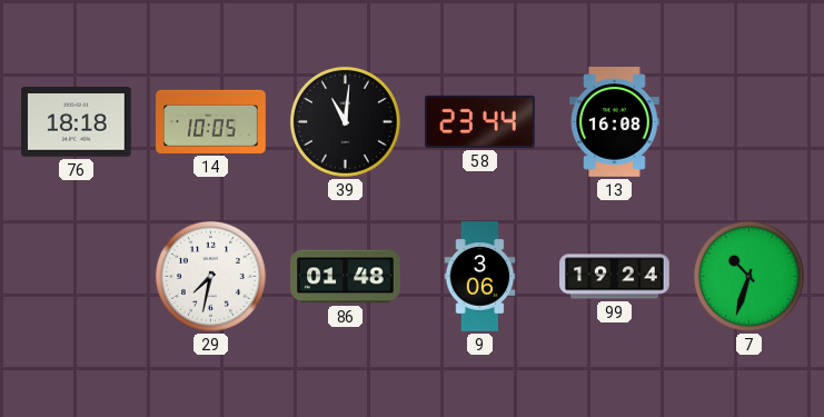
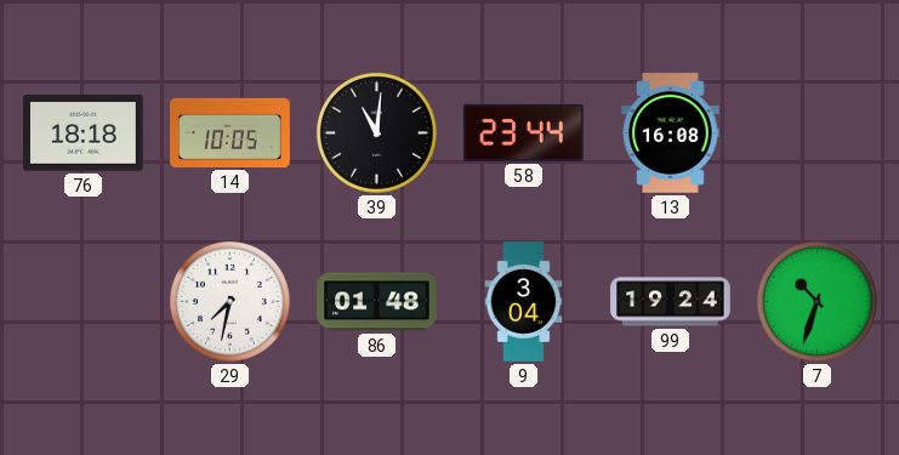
9: 3:06 -> 3:04
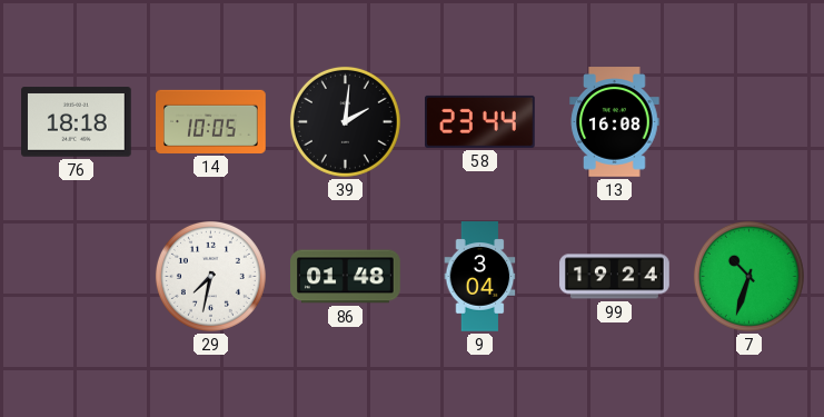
39: 11:01 -> 2:01
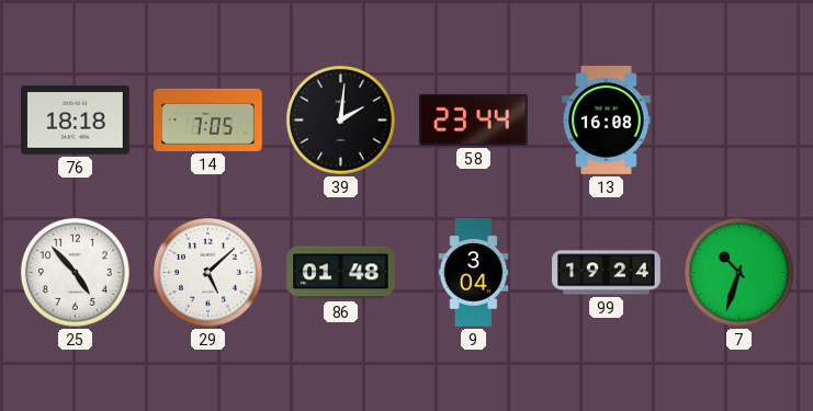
14: 10:05 -> 7:05
25: none -> 4:53
29: 7:32 -> 5:08
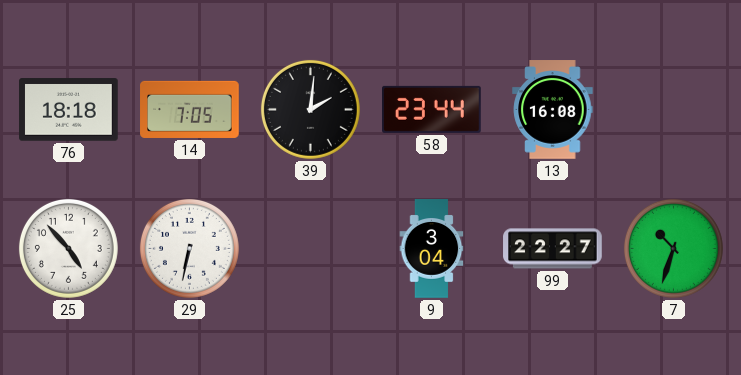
29: 5:08 -> 6:32
86: 01:48 -> none
99: 19:24 -> 22:27
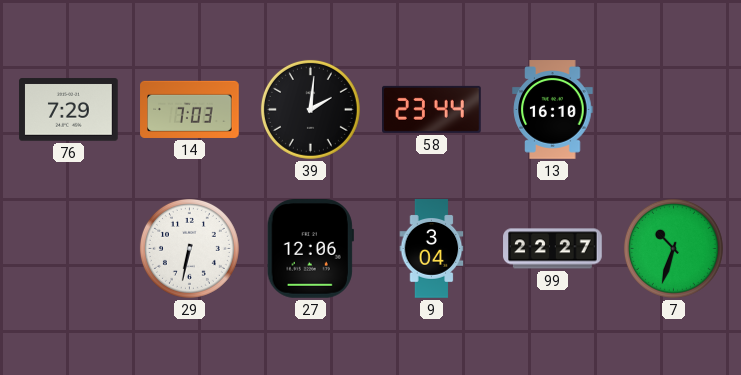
76: 18:18 -> 7:29
14: 7:05 -> 7:03
13: 16:08 -> 16:10
25: 4:53 -> none
27: none -> 12:06
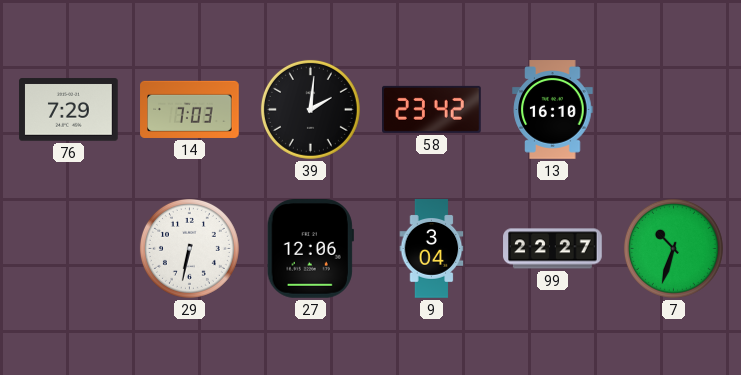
58: 23:44 -> 23:42
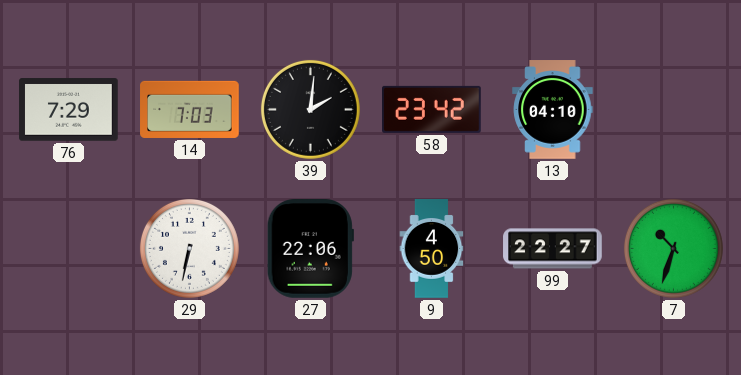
13: 16:10 -> 04:10
27: 12:06 -> 22:06
9: 3:04 -> 4:50
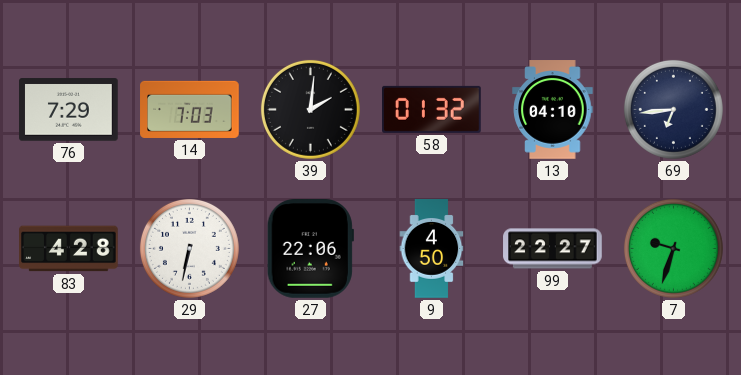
58: 23:42 -> 01:32
69: none -> 6:44
83: none -> 4:28
7: 10:33 -> 9:33
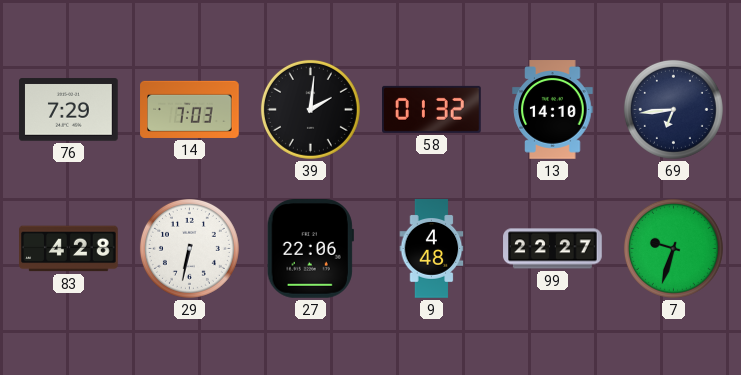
13: 04:10 -> 14:10
9: 4:50 -> 4:48
